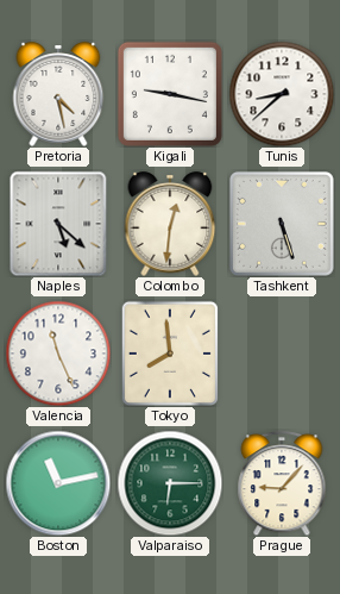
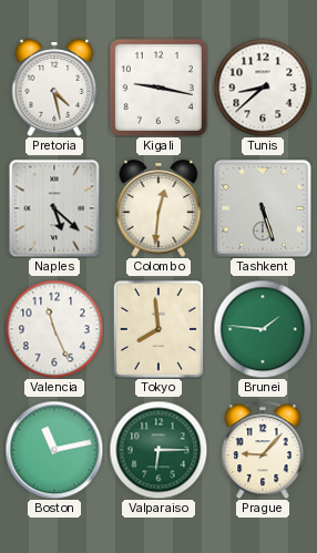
Brunei: none -> 1:46
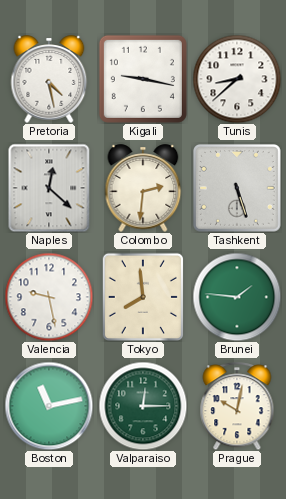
Naples: 5:22 -> 12:22
Colombo: 12:31 -> 2:31
Valencia: 11:26 -> 9:28
Valparaiso: 6:15 -> 12:15
Prague: 9:07 -> 10:02
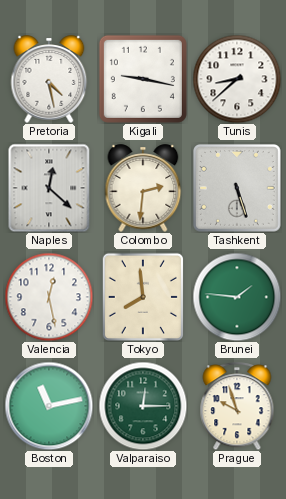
Valencia: 9:28 -> 12:28
Prague: 10:02 -> 9:57
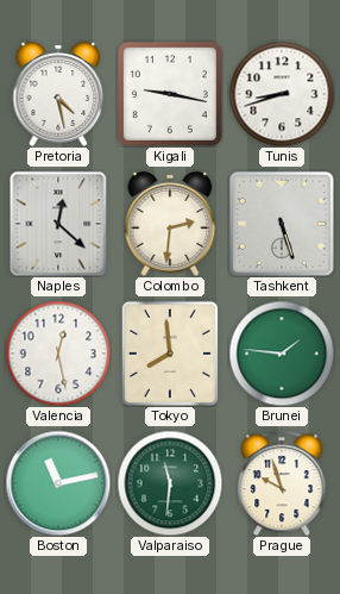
Tunis: 8:38 -> 8:42
Valparaiso: 12:15 -> 11:31
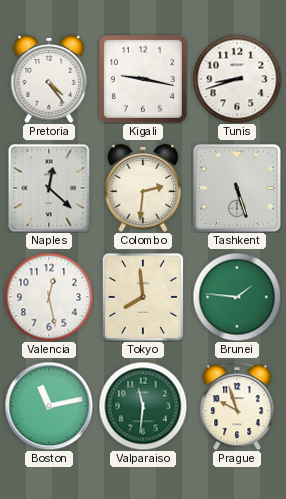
Pretoria: 4:28 -> 4:24
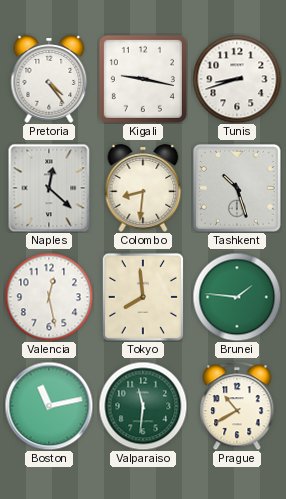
Colombo: 2:31 -> 8:31
Tashkent: 5:27 -> 10:27
Prague: 9:57 -> 10:40
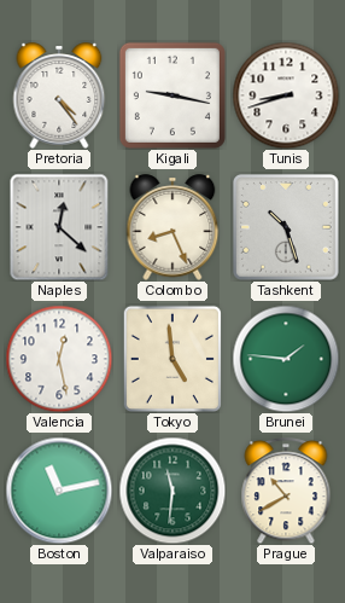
Colombo: 8:31 -> 8:26
Tokyo: 7:59 -> 4:59
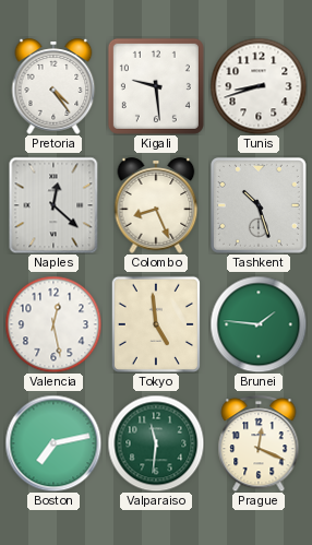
Kigali: 9:17 -> 9:29
Boston: 11:13 -> 7:13
Prague: 10:40 -> 12:19
